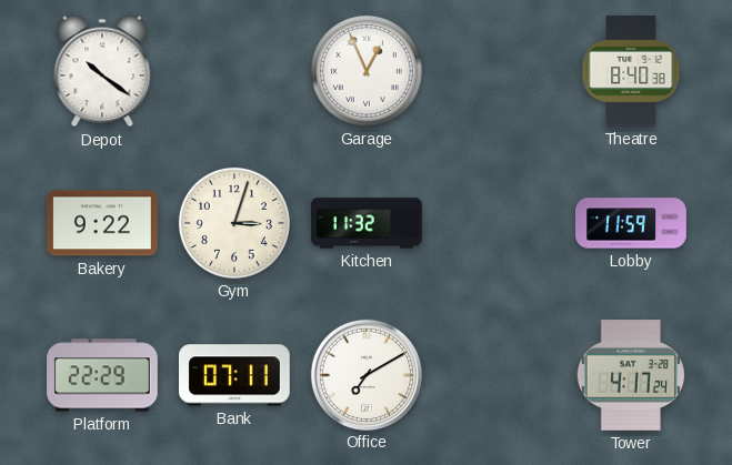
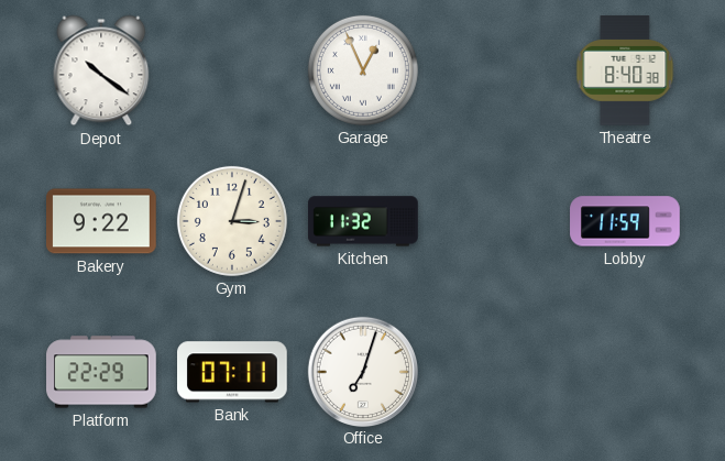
Office: 7:10 -> 7:03
Tower: 4:17 -> none
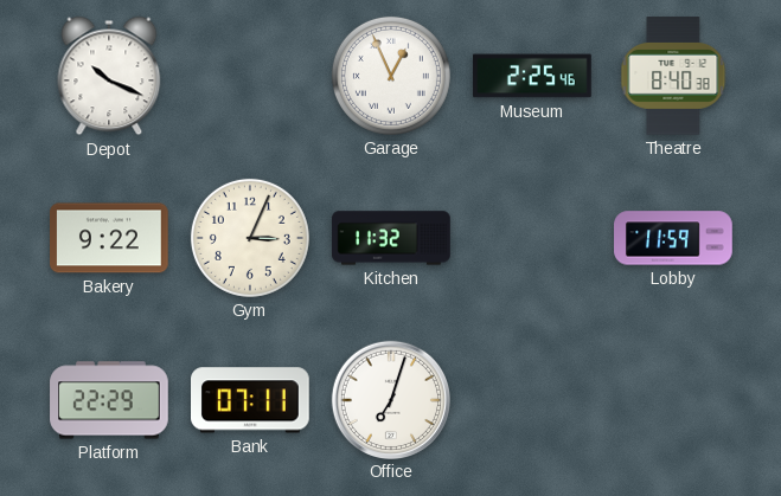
Depot: 10:21 -> 10:19
Museum: none -> 2:25
Gym: 3:03 -> 3:04
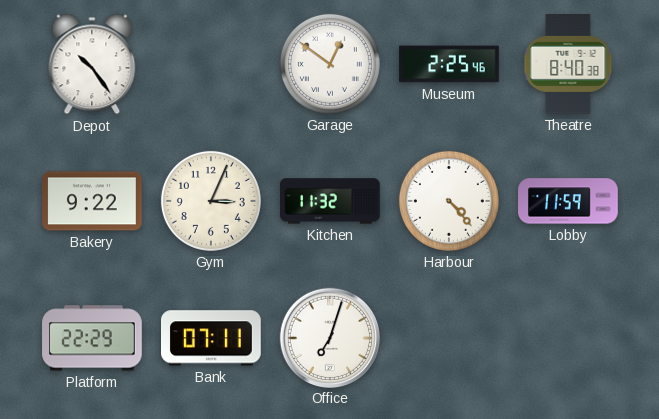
Depot: 10:19 -> 10:24
Garage: 12:56 -> 12:51
Harbour: none -> 4:23
